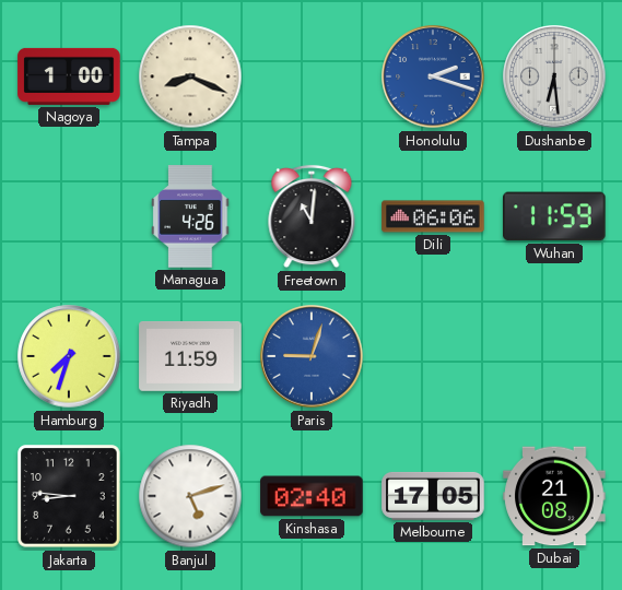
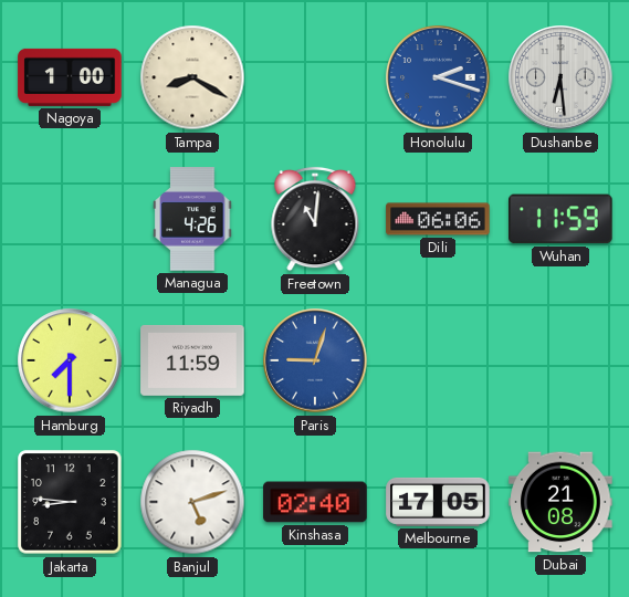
Tampa: 8:19 -> 8:20
Hamburg: 7:33 -> 7:30
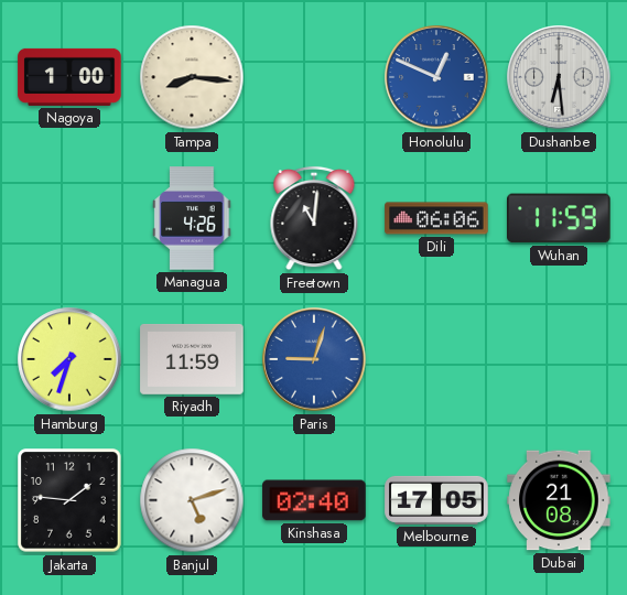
Tampa: 8:20 -> 8:16
Honolulu: 2:18 -> 12:49
Hamburg: 7:30 -> 7:33
Jakarta: 8:46 -> 1:46
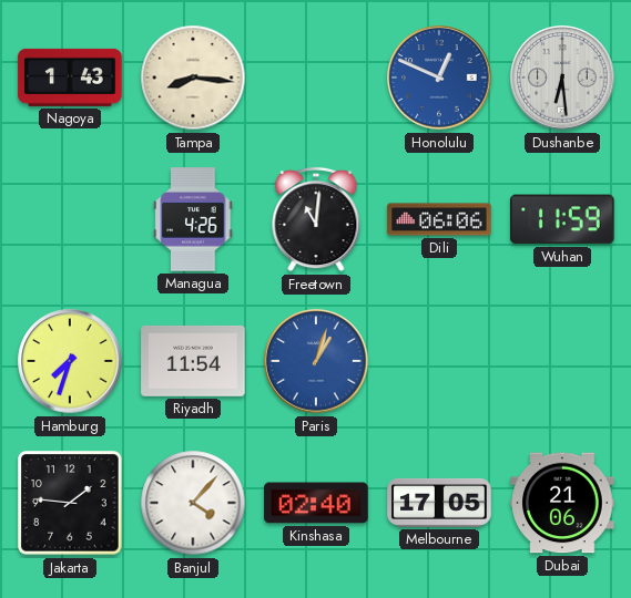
Nagoya: 1:00 -> 1:43
Riyadh: 11:59 -> 11:54
Paris: 9:03 -> 1:03
Banjul: 5:12 -> 4:07
Dubai: 21:08 -> 21:06
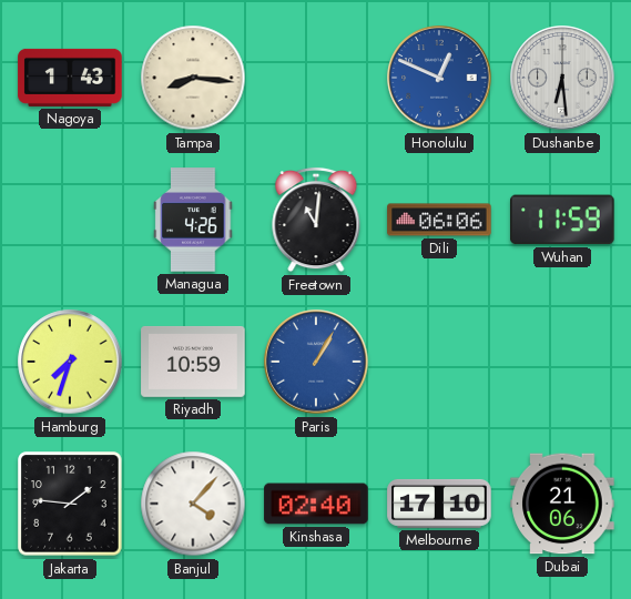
Riyadh: 11:54 -> 10:59
Paris: 1:03 -> 1:05
Melbourne: 17:05 -> 17:10
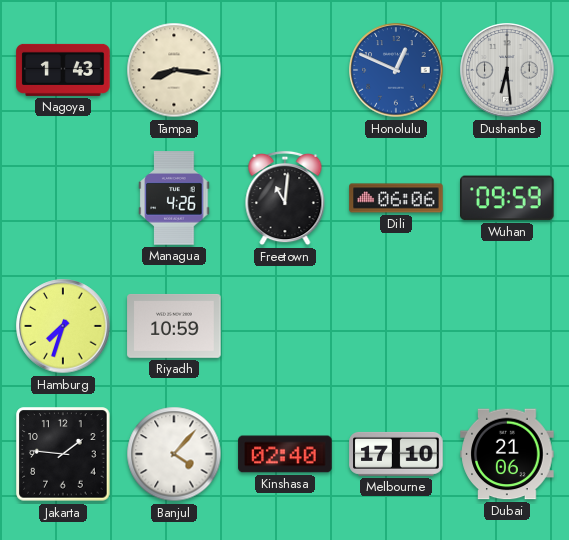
Wuhan: 11:59 -> 09:59
Paris: 1:05 -> none
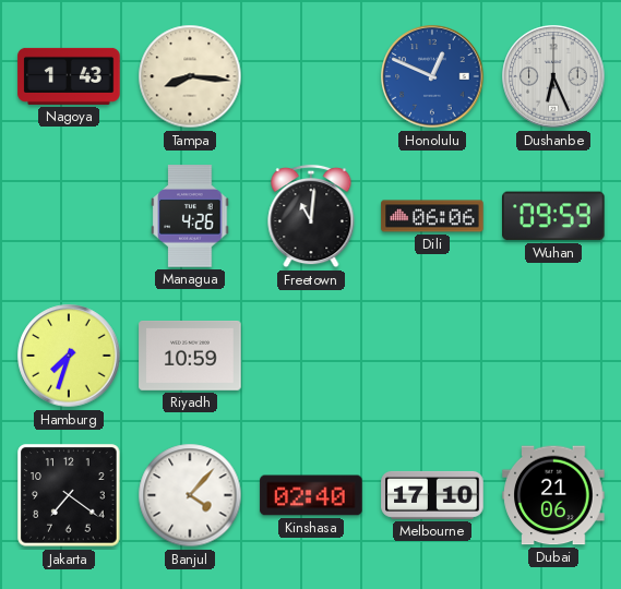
Dushanbe: 6:29 -> 6:26
Jakarta: 1:46 -> 7:21
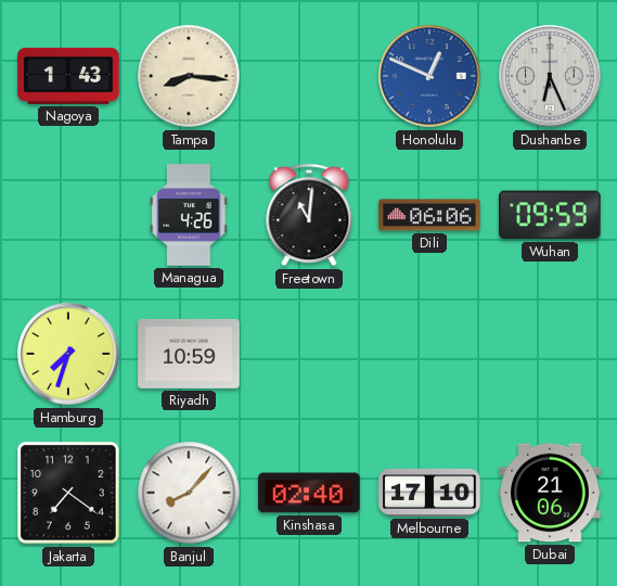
Banjul: 4:07 -> 8:07
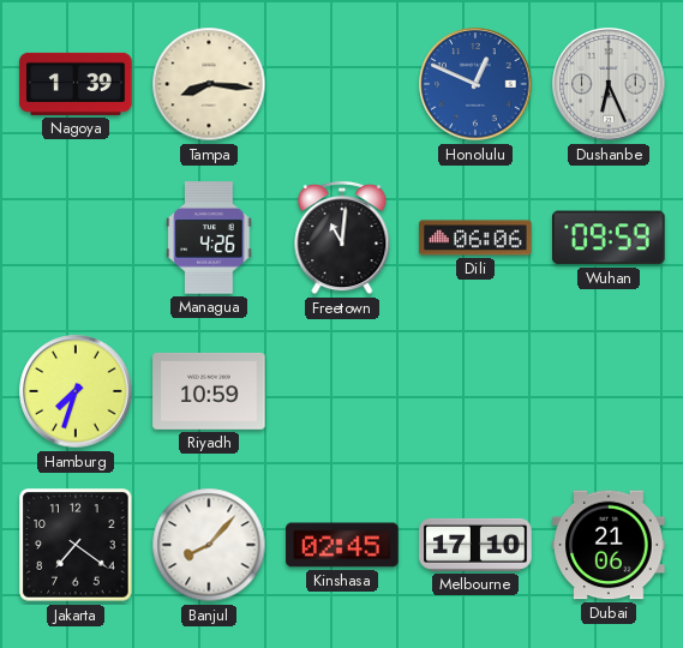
Nagoya: 1:43 -> 1:39
Kinshasa: 02:40 -> 02:45
